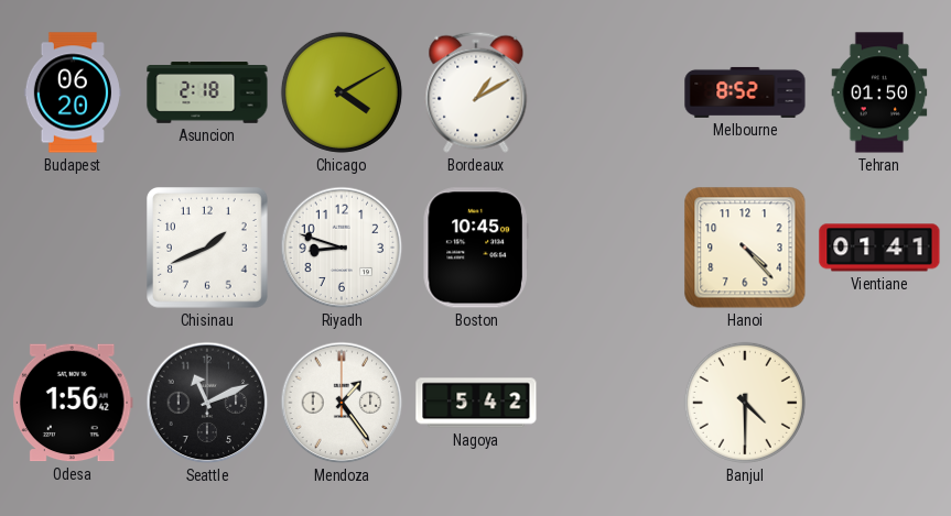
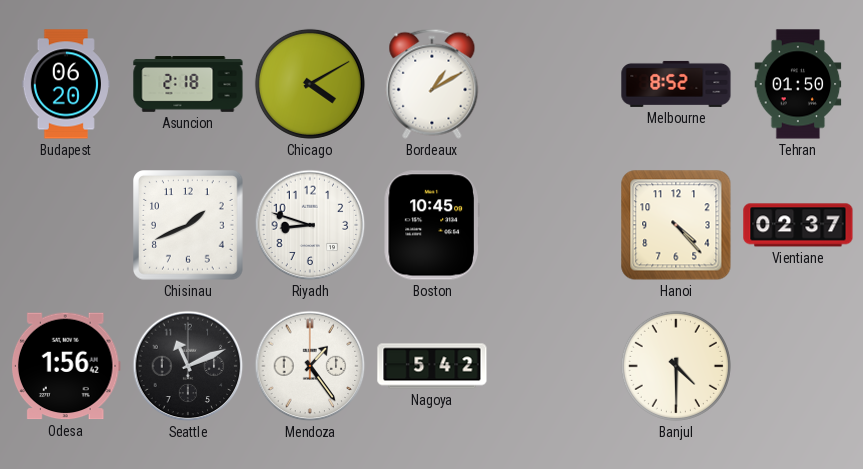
Vientiane: 01:41 -> 02:37
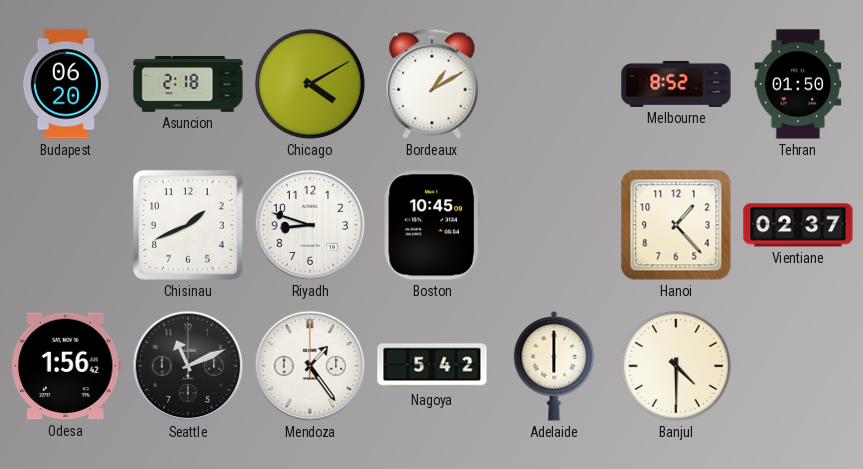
Hanoi: 4:23 -> 1:23
Adelaide: none -> 6:00
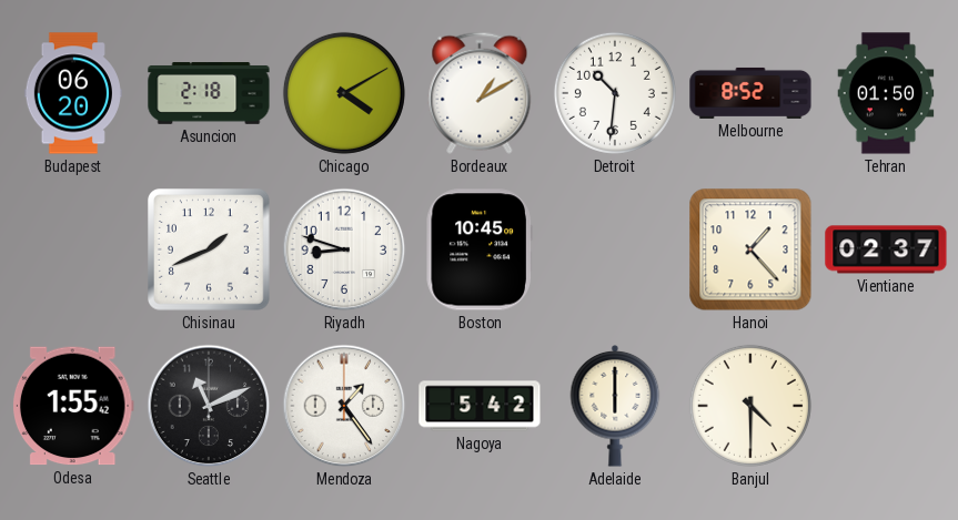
Detroit: none -> 10:31
Odesa: 1:56 -> 1:55
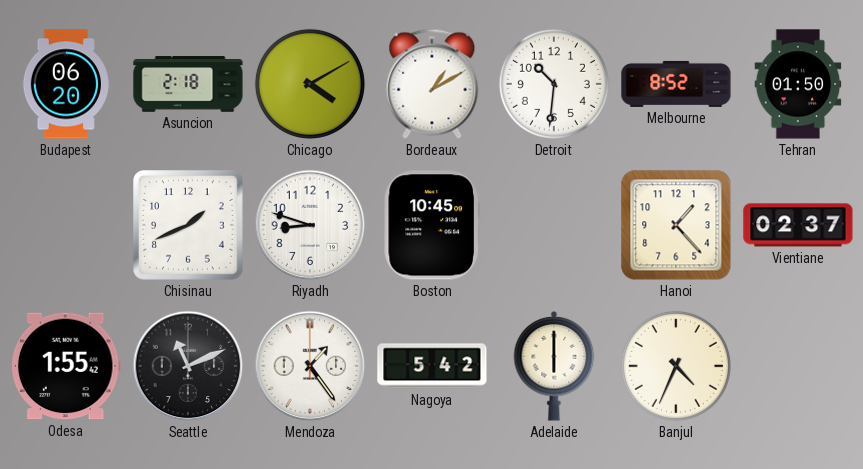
Banjul: 4:30 -> 4:34
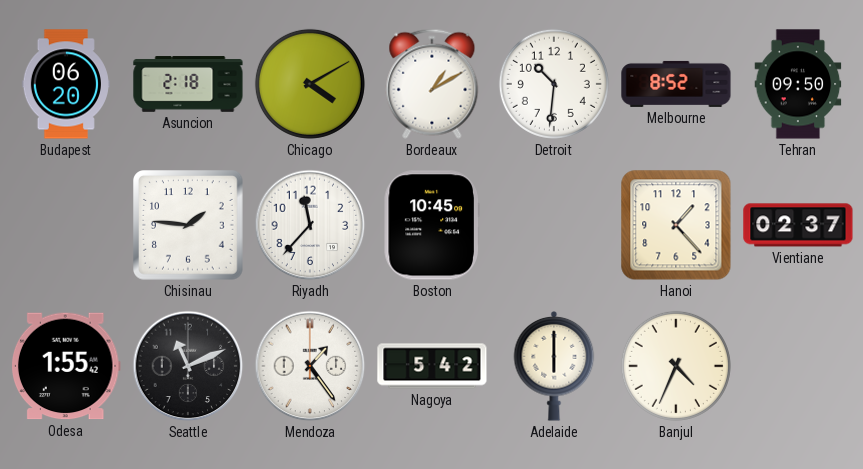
Tehran: 01:50 -> 09:50
Chisinau: 1:41 -> 1:46
Riyadh: 8:48 -> 11:37
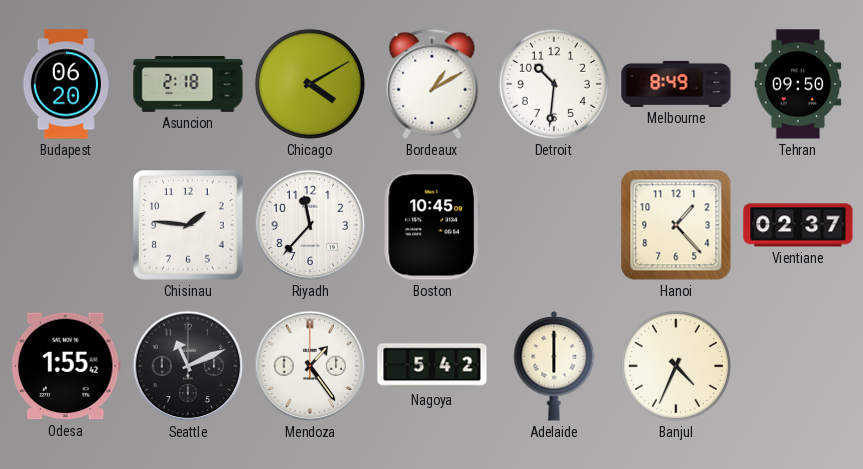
Melbourne: 8:52 -> 8:49
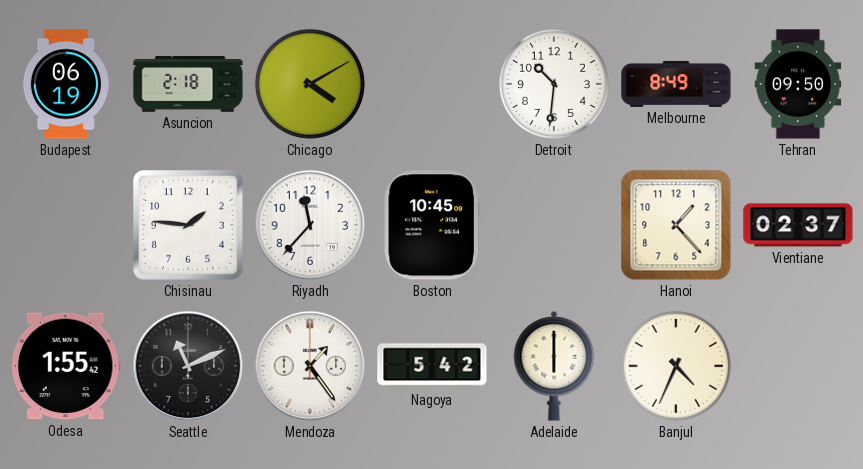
Budapest: 06:20 -> 06:19
Bordeaux: 1:10 -> none
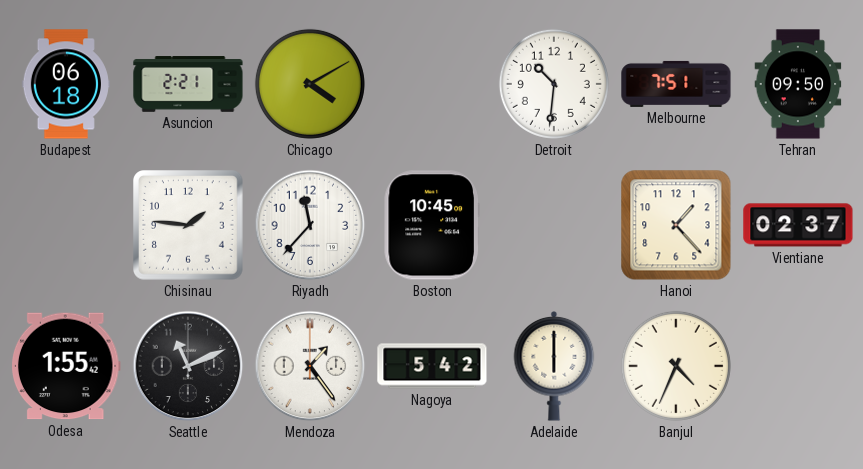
Budapest: 06:19 -> 06:18
Asuncion: 2:18 -> 2:21
Melbourne: 8:49 -> 7:51
